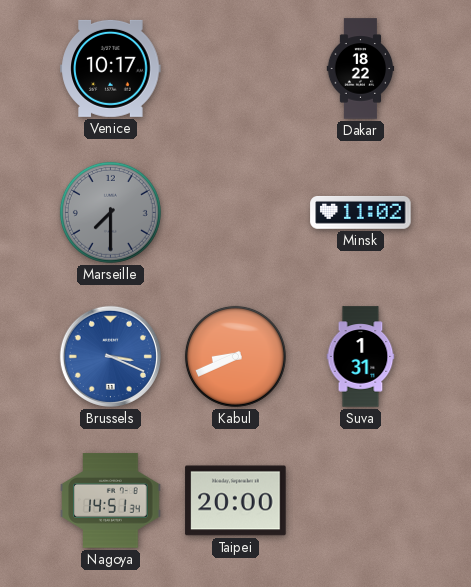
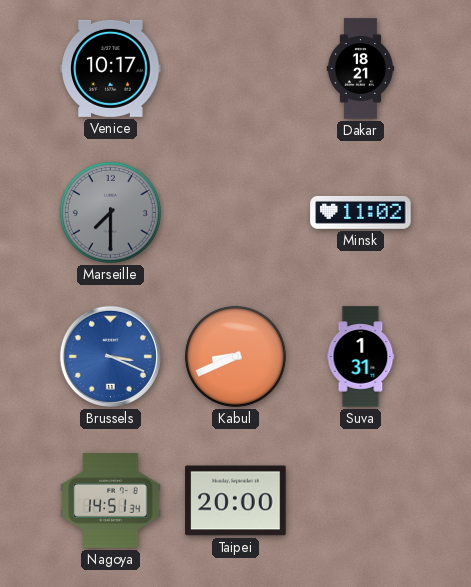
Dakar: 18:22 -> 18:21
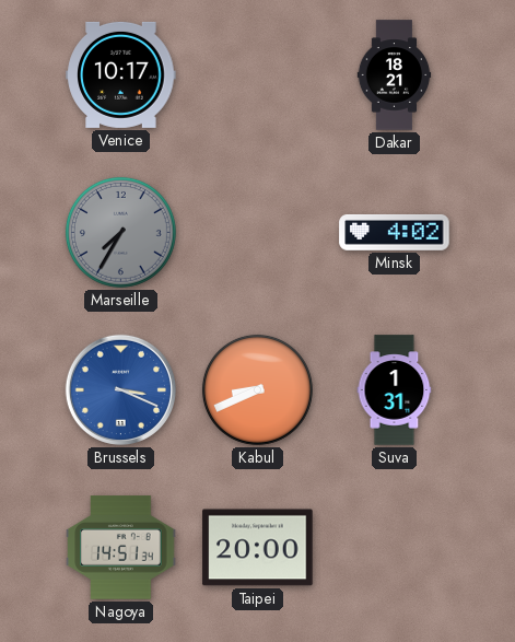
Marseille: 7:30 -> 7:35
Minsk: 11:02 -> 4:02
